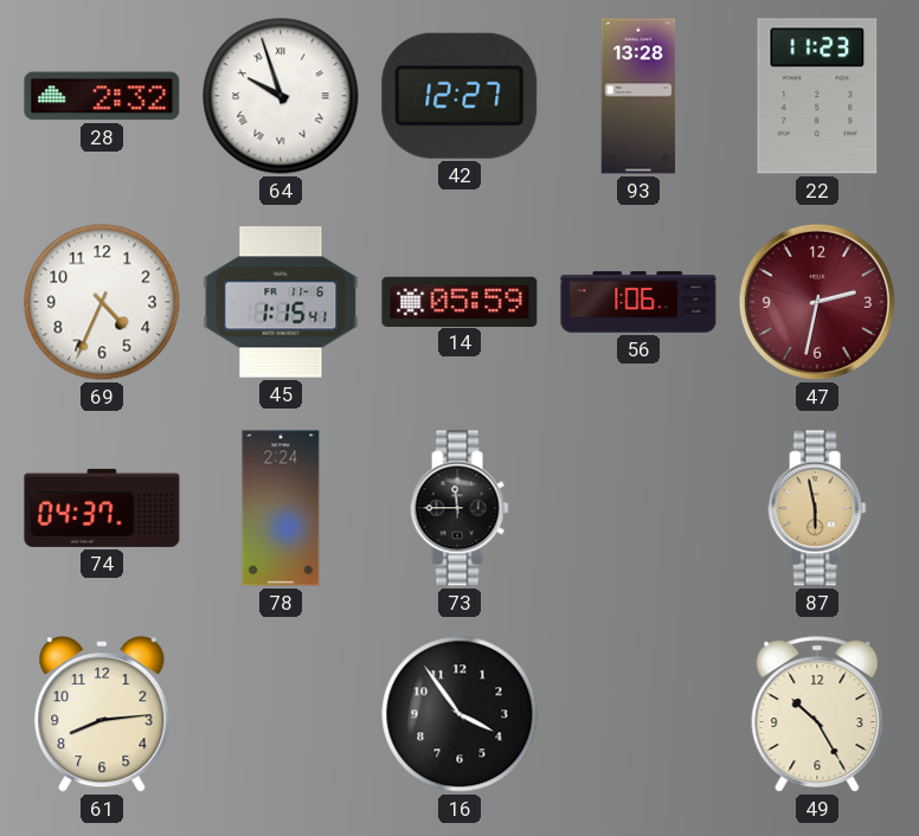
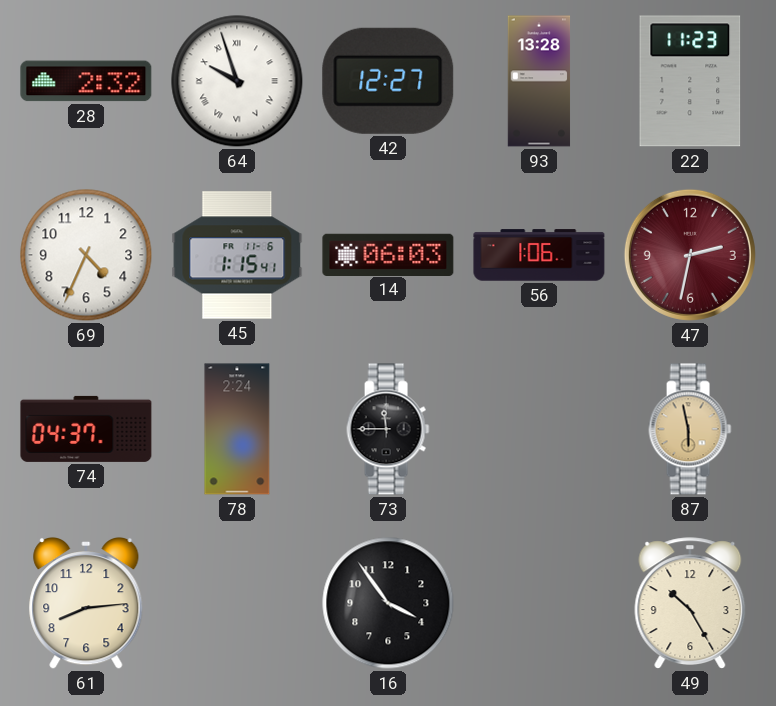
14: 05:59 -> 06:03
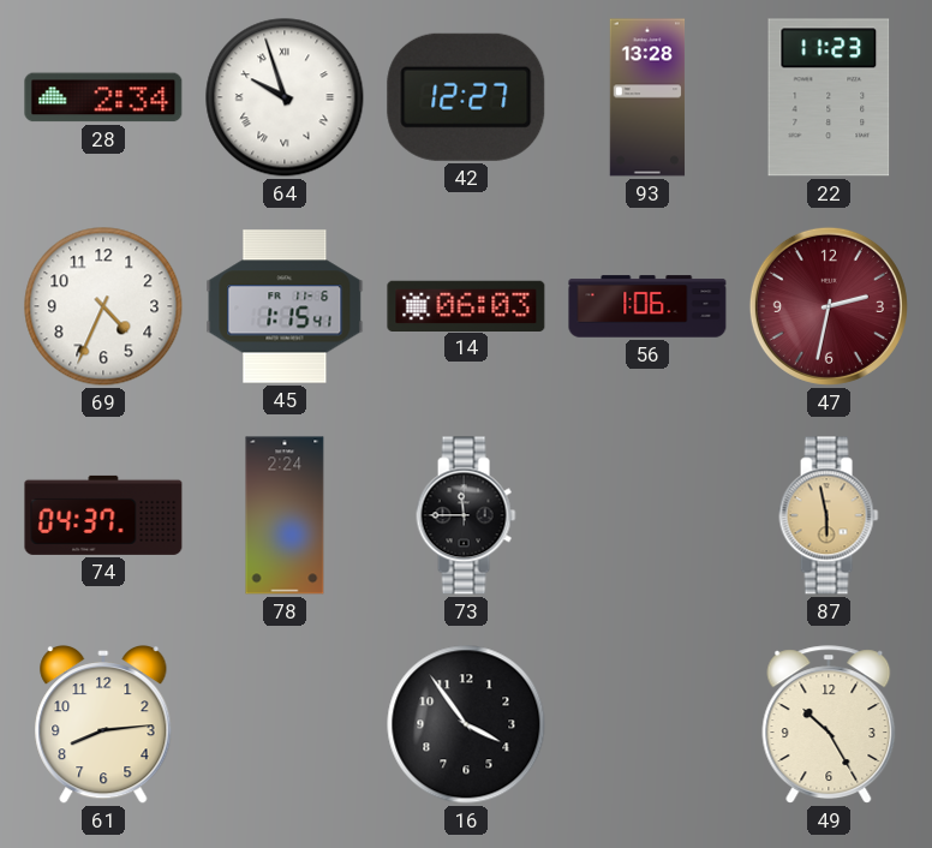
28: 2:32 -> 2:34
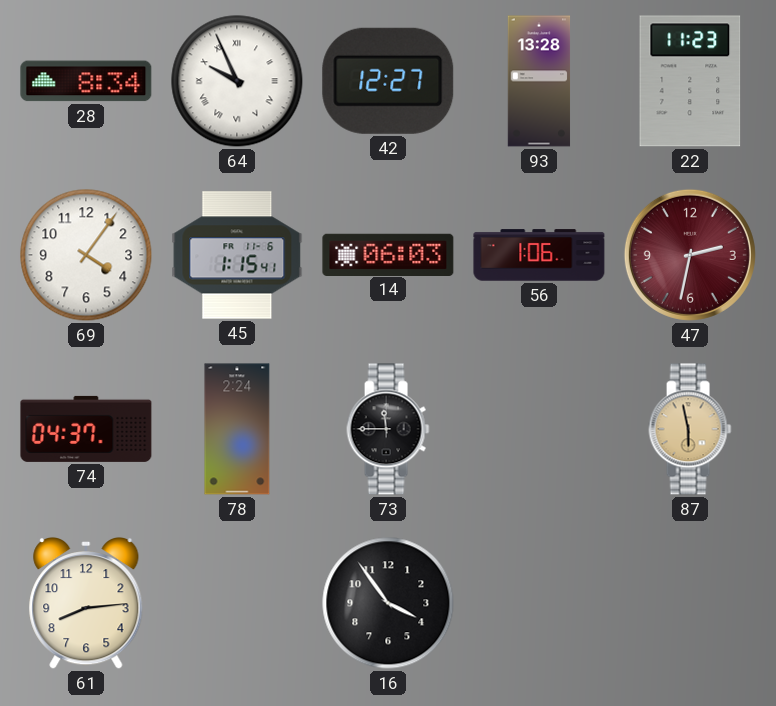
28: 2:34 -> 8:34
64: 9:57 -> 9:56
69: 4:34 -> 4:06
49: 10:25 -> none
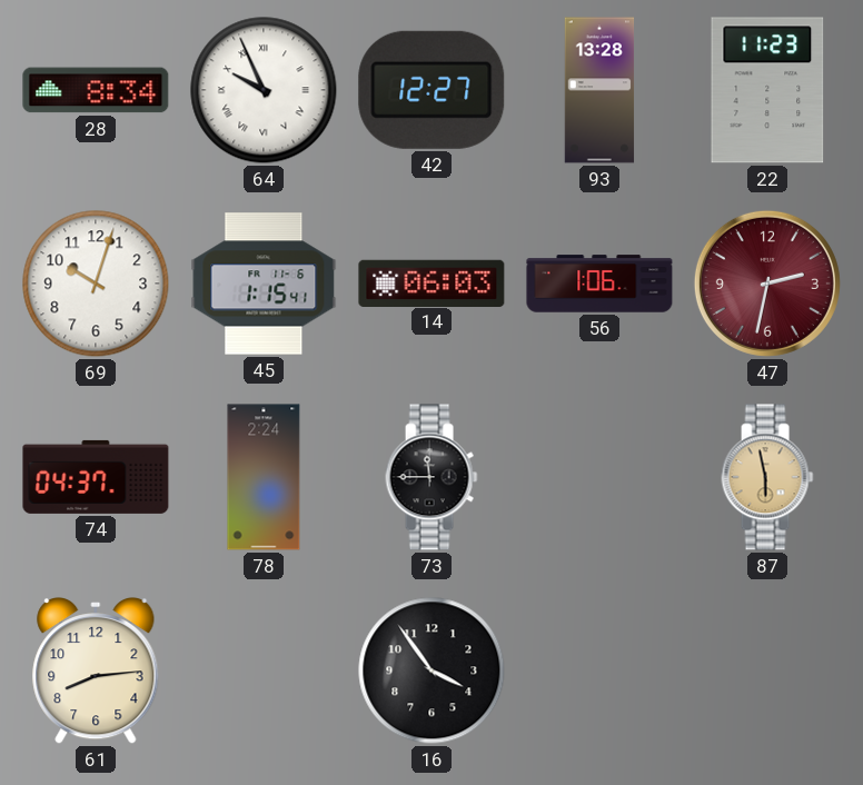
69: 4:06 -> 10:03
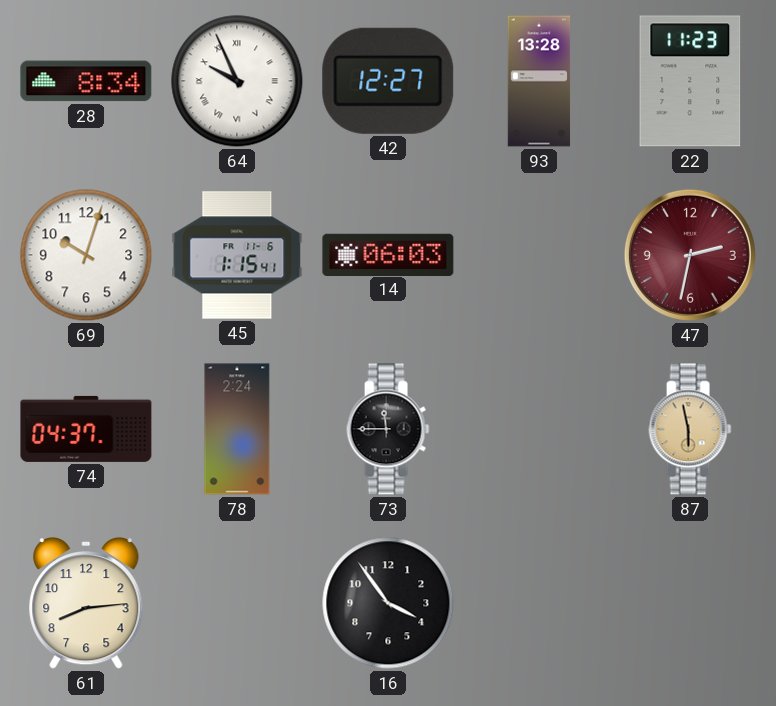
56: 1:06 -> none
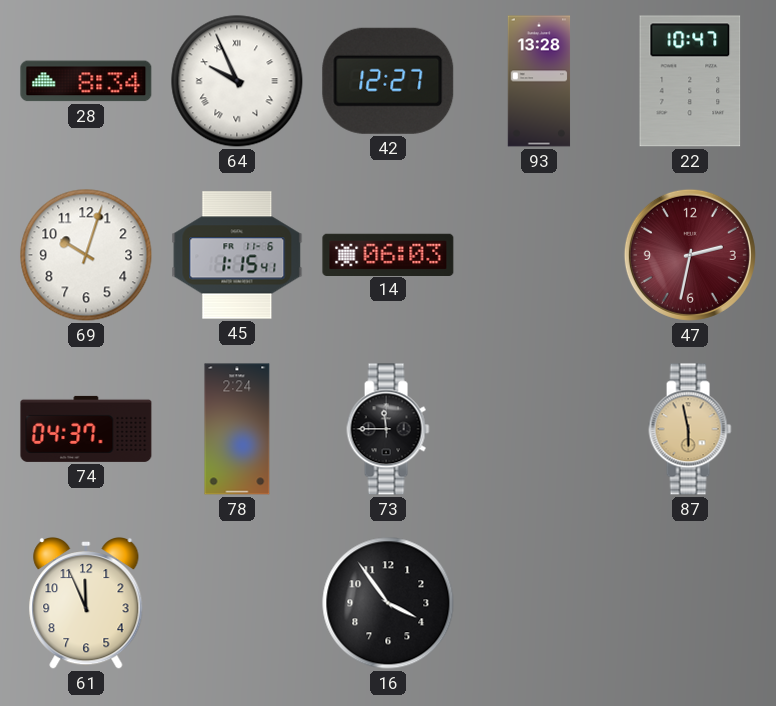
22: 11:23 -> 10:47
61: 8:14 -> 11:56
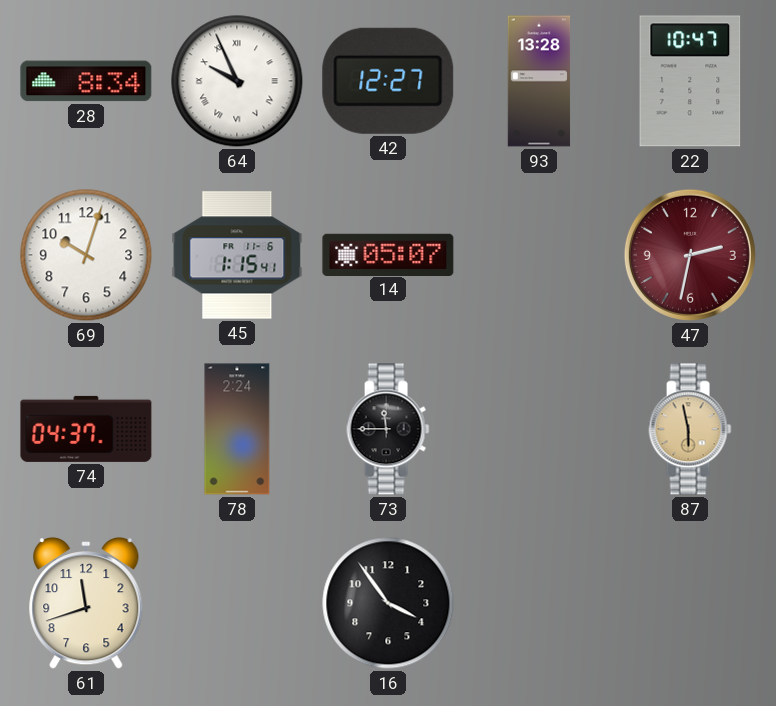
14: 06:03 -> 05:07
61: 11:56 -> 11:42
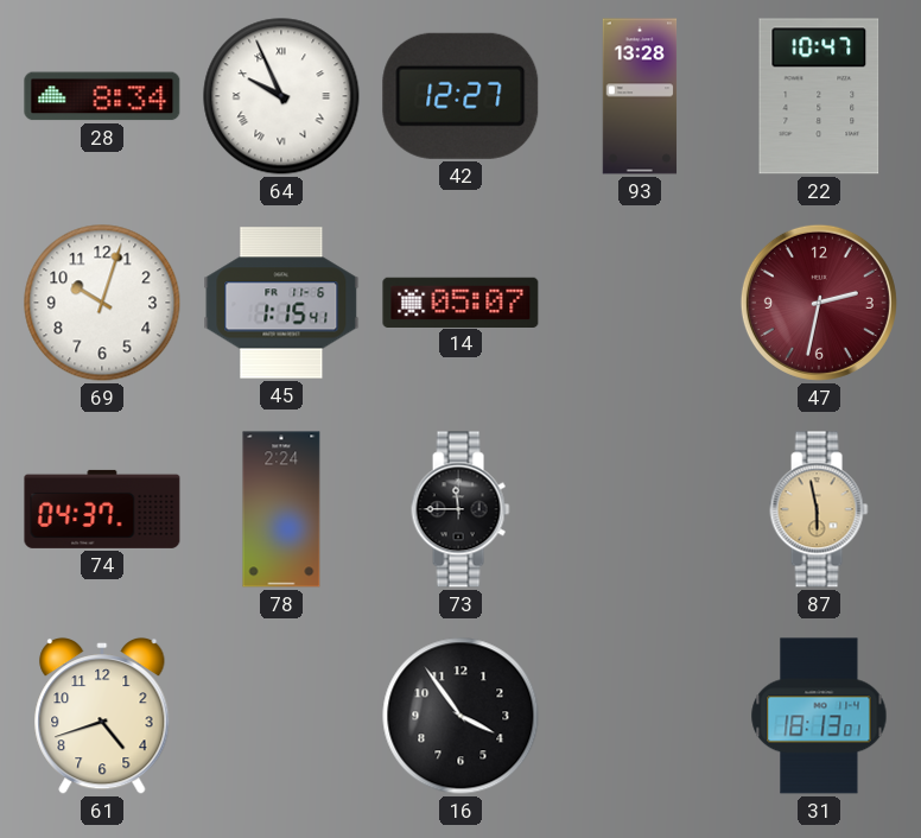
61: 11:42 -> 4:42
31: none -> 18:13
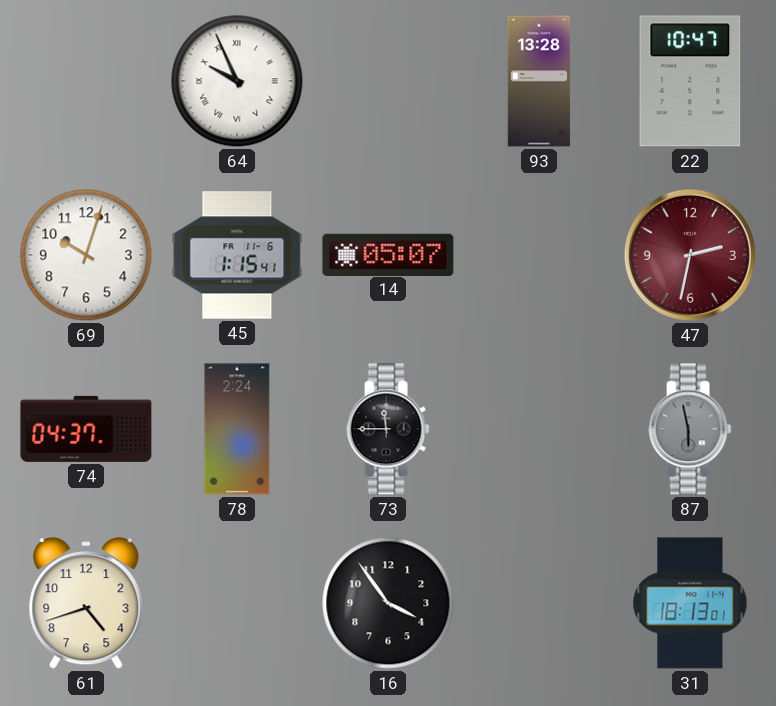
28: 8:34 -> none
42: 12:27 -> none
87 dial: champagne -> grey
